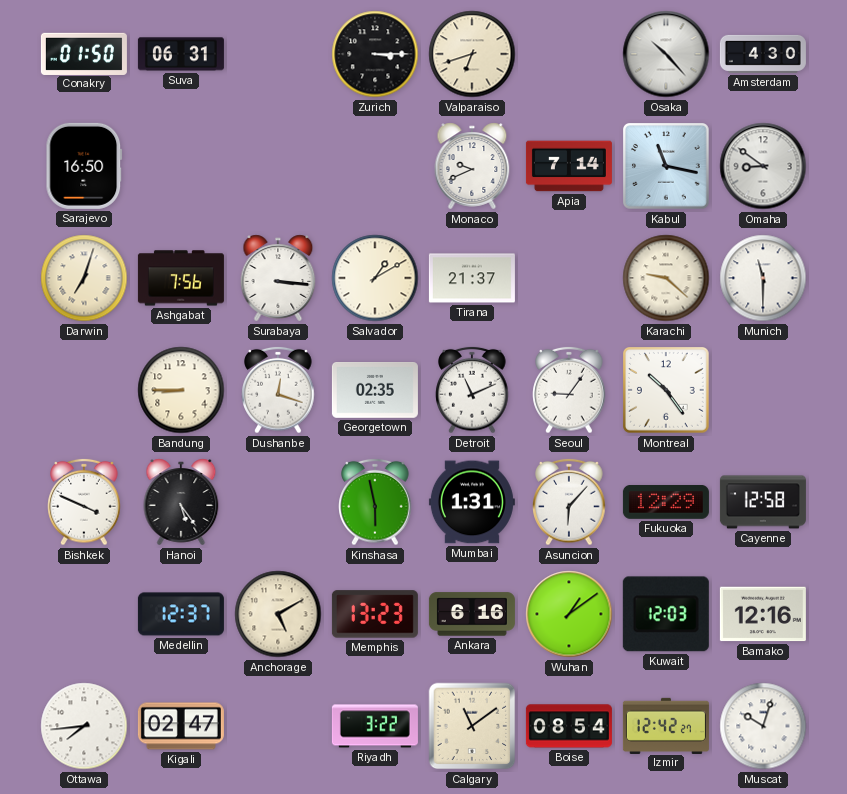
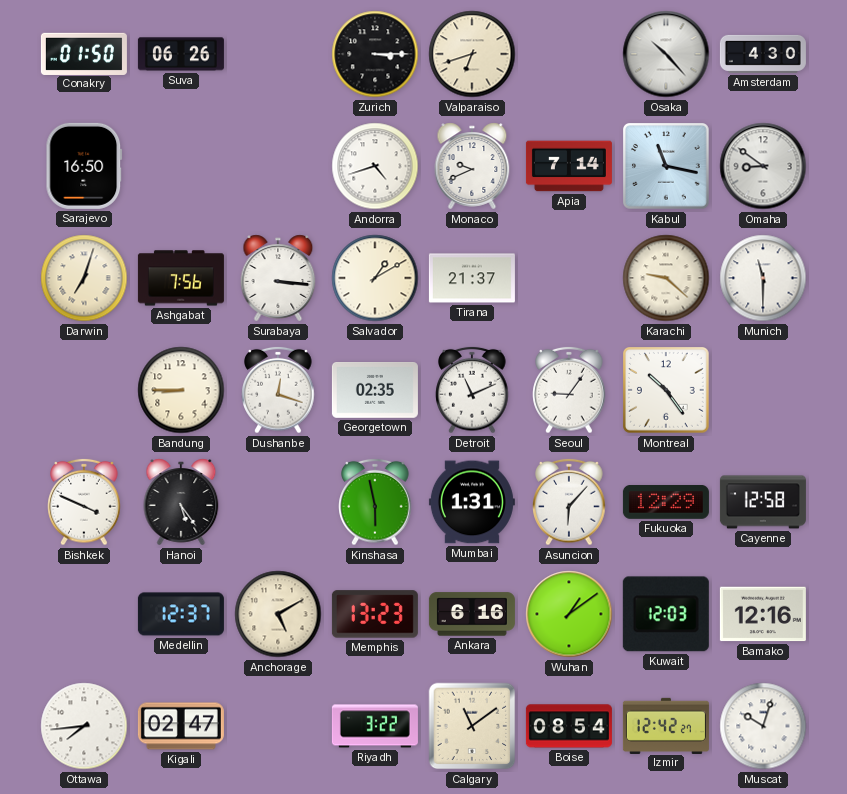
Suva: 06:31 -> 06:26
Andorra: none -> 4:42
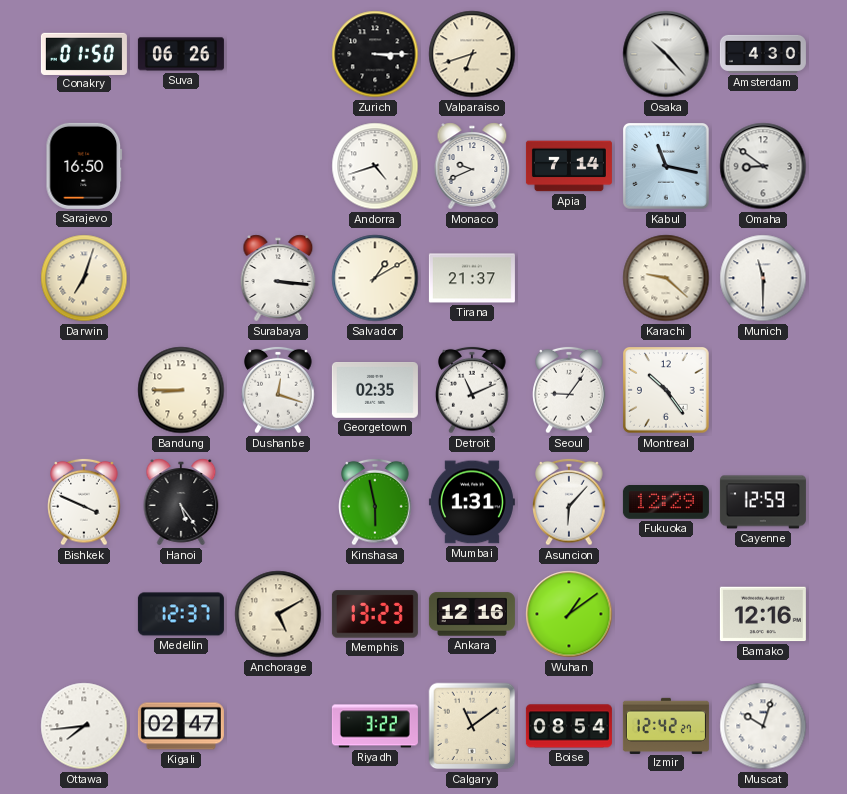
Ashgabat: 7:56 -> none
Cayenne: 12:58 -> 12:59
Ankara: 6:16 -> 12:16
Kuwait: 12:03 -> none
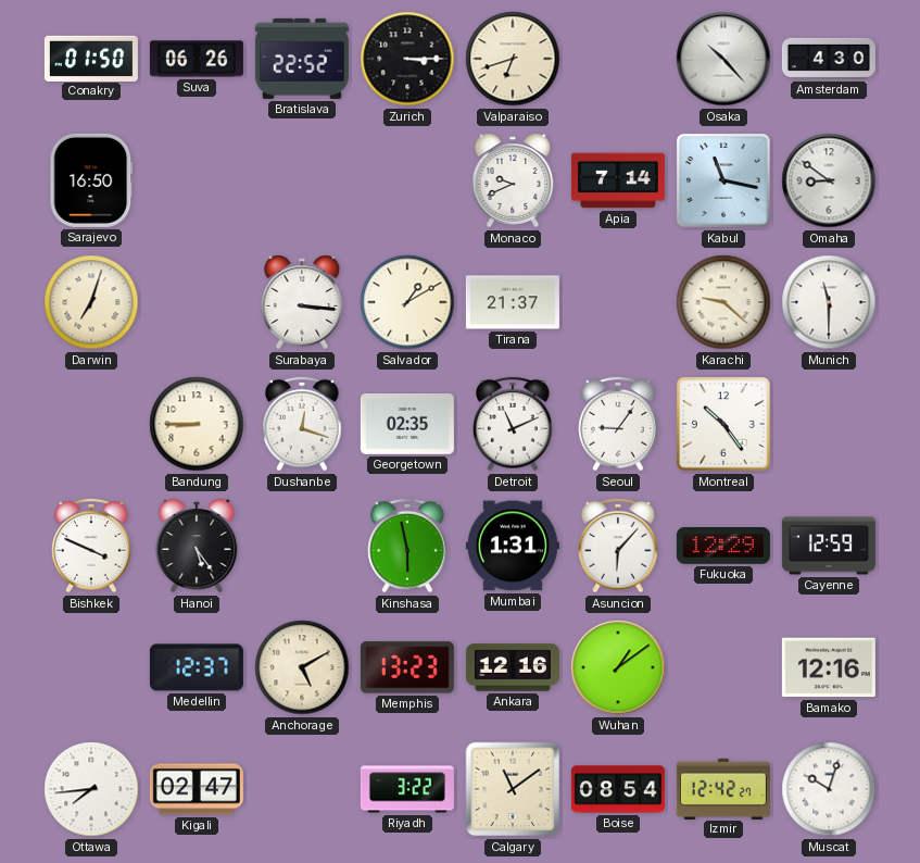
Bratislava: none -> 22:52
Andorra: 4:42 -> none
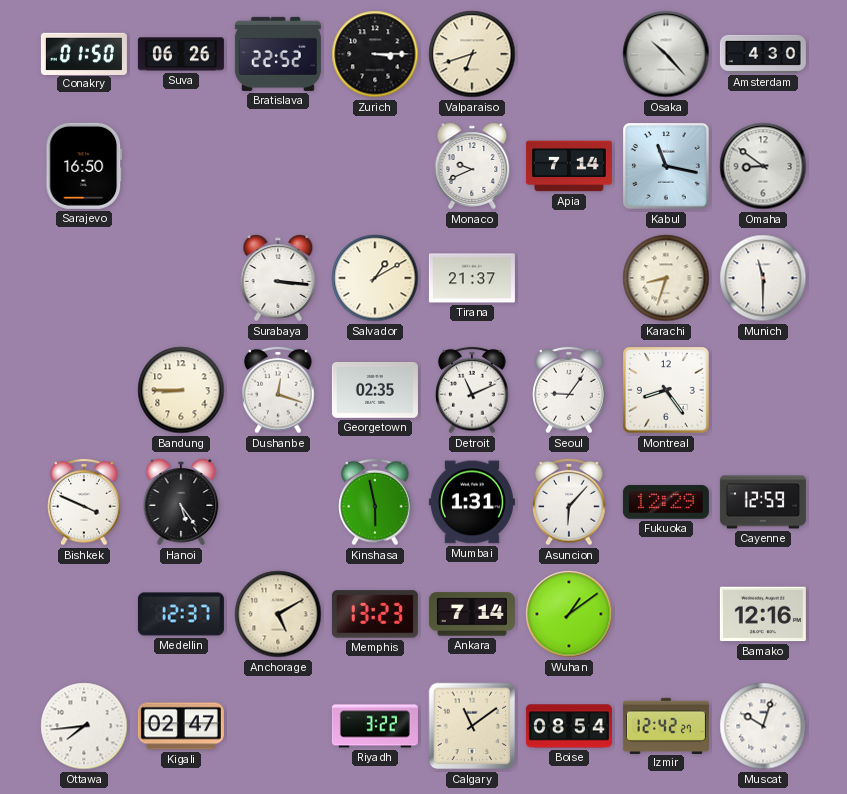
Darwin: 7:03 -> none
Karachi: 9:22 -> 8:33
Montreal: 10:24 -> 8:24
Ankara: 12:16 -> 7:14
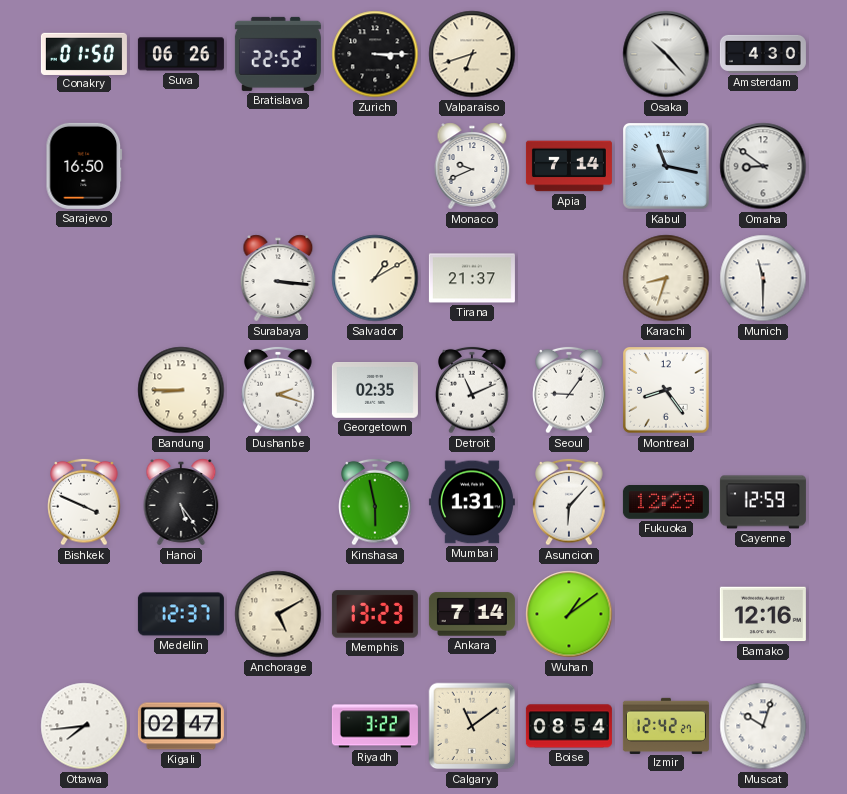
Dushanbe: 12:18 -> 2:18
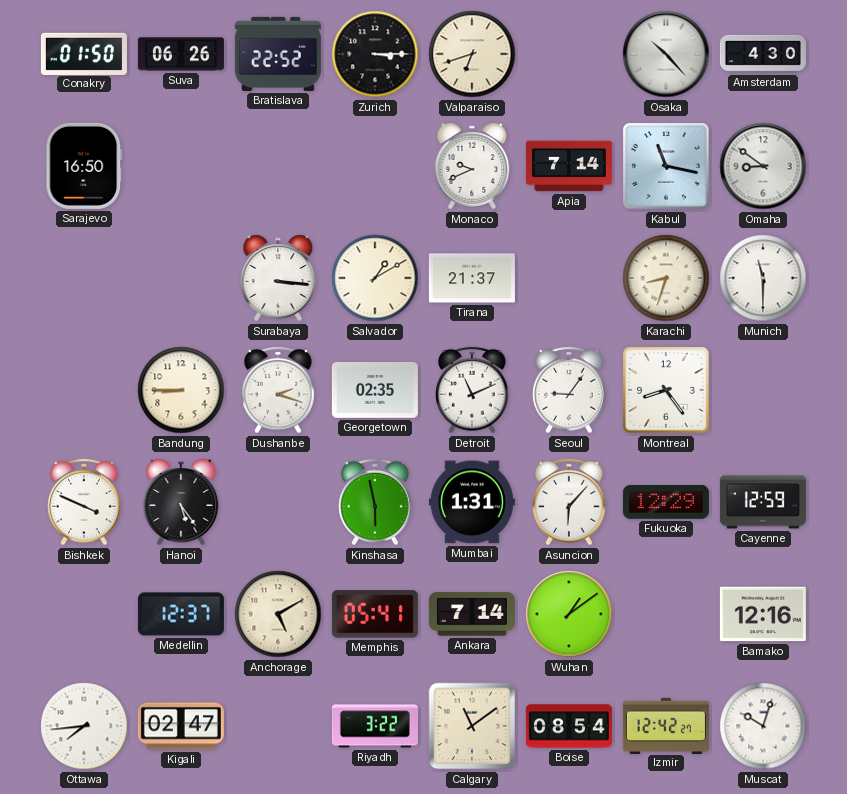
Memphis: 13:23 -> 05:41
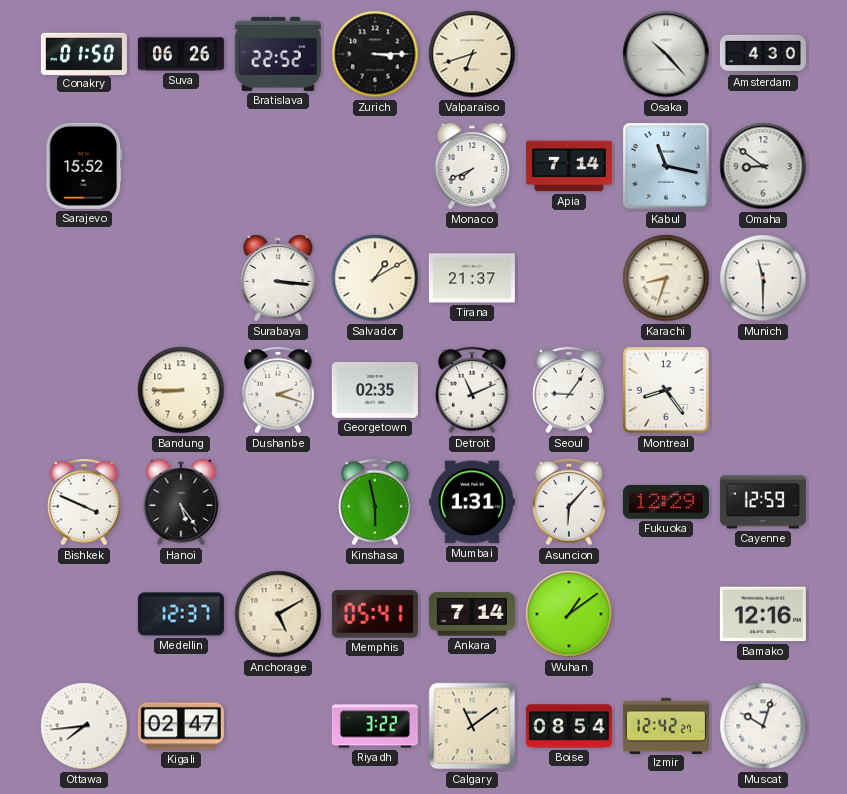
Sarajevo: 16:50 -> 15:52
Monaco: 9:41 -> 7:41
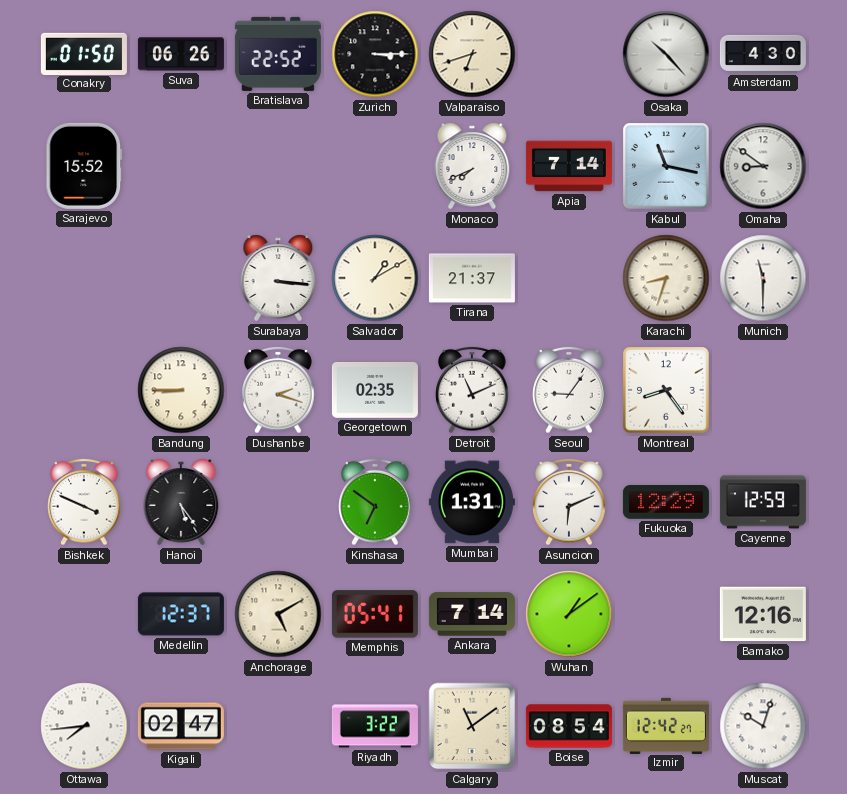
Kinshasa: 5:58 -> 6:51
Asuncion: 6:07 -> 6:11
